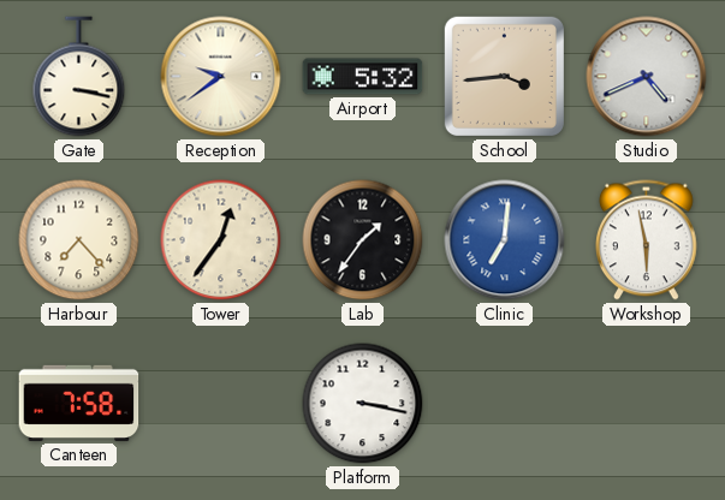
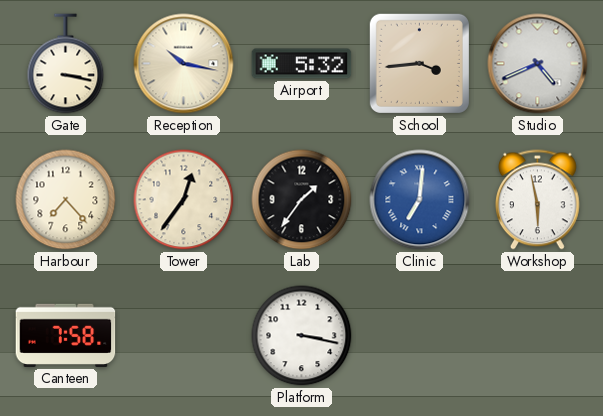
Reception: 9:39 -> 10:17
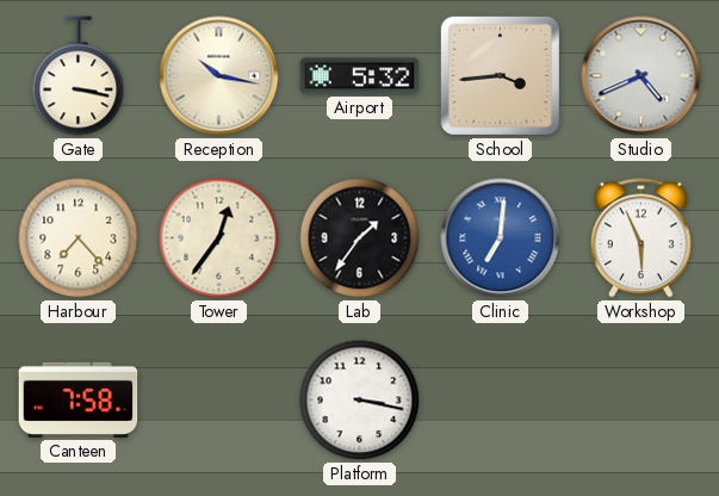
Workshop: 5:58 -> 5:56
